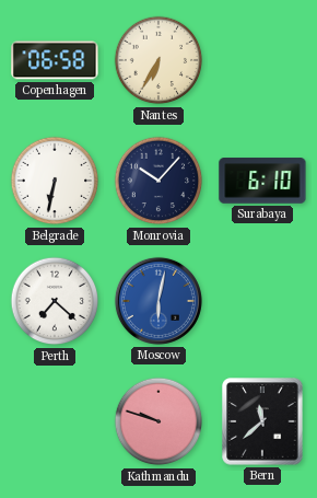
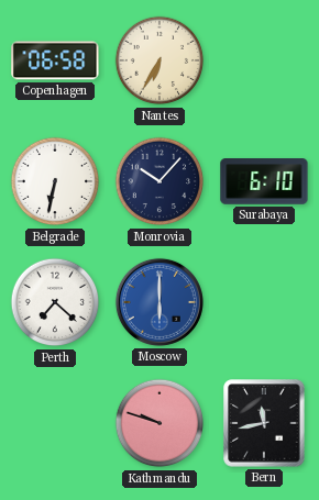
Moscow: 6:02 -> 6:00
Bern: 11:38 -> 11:43
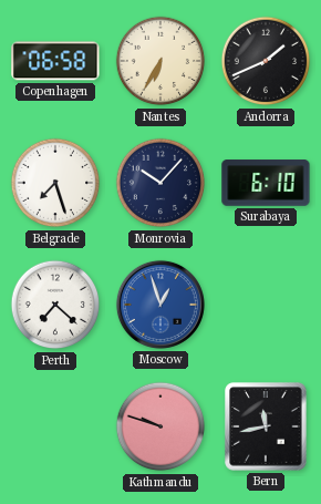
Andorra: none -> 1:41
Belgrade: 6:32 -> 7:27
Moscow: 6:00 -> 12:57
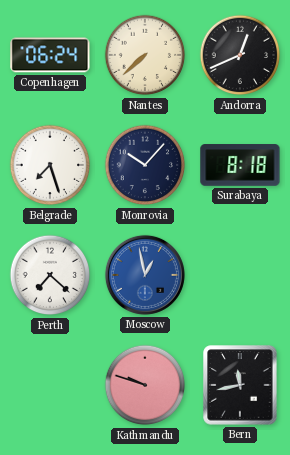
Copenhagen: 06:58 -> 06:24
Nantes: 6:35 -> 7:38
Andorra: 1:41 -> 12:41
Surabaya: 6:10 -> 8:18
Moscow: 12:57 -> 12:58
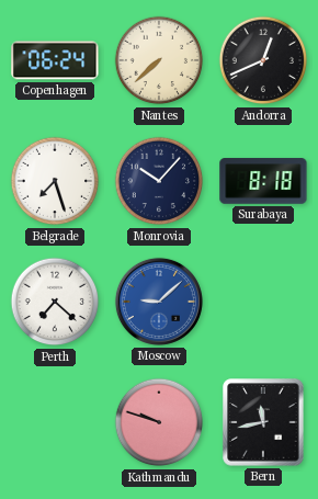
Moscow: 12:58 -> 9:08
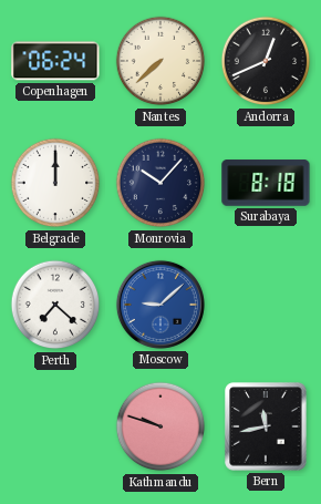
Belgrade: 7:27 -> 12:00
